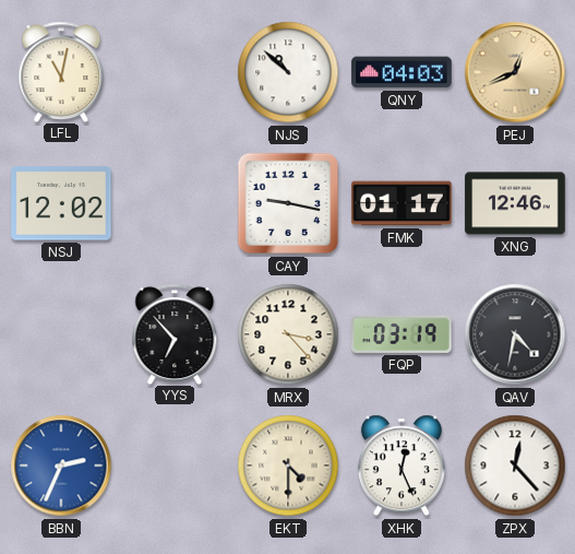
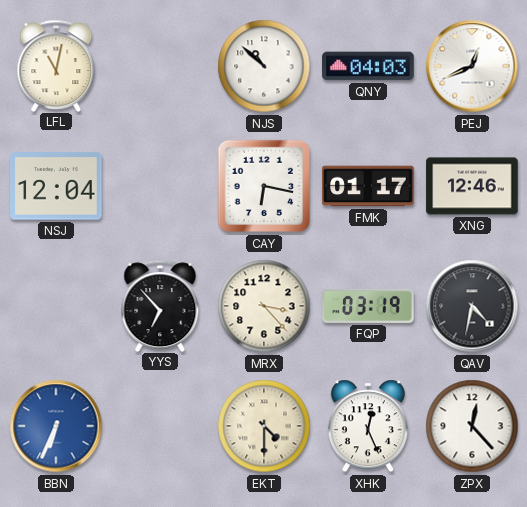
PEJ dial: champagne -> white
NSJ: 12:02 -> 12:04
CAY: 9:17 -> 6:17
BBN: 2:34 -> 6:34
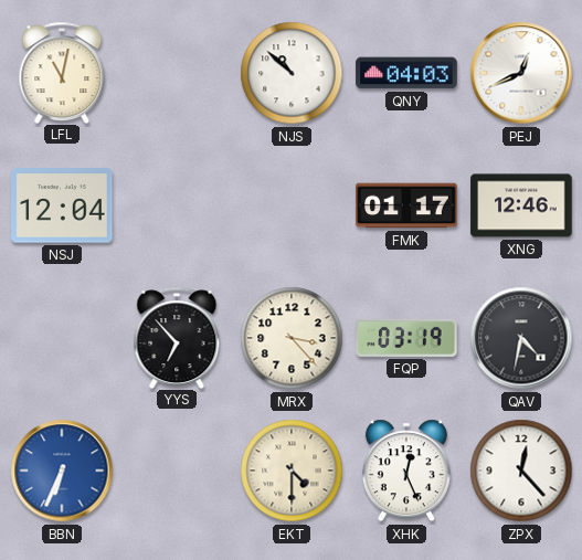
CAY: 6:17 -> none
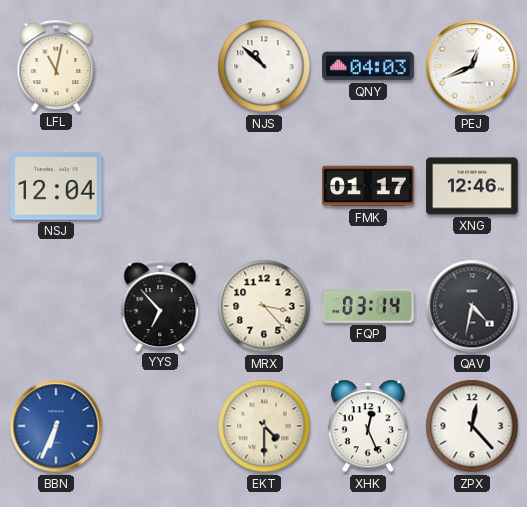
FQP: 03:19 -> 03:14
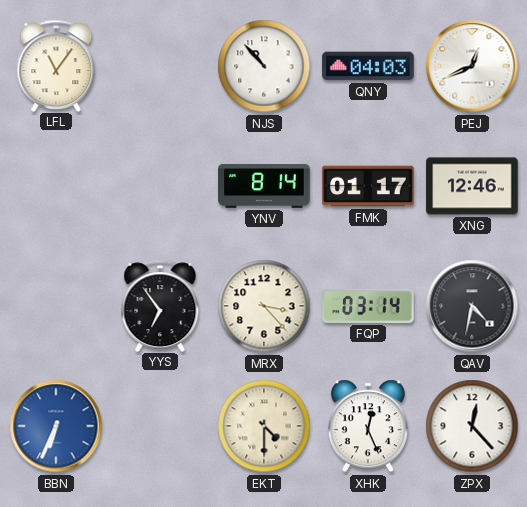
LFL: 11:02 -> 11:06
NJS: 10:52 -> 10:53
NSJ: 12:04 -> none
YNV: none -> 8:14
YYS: 6:53 -> 6:54
